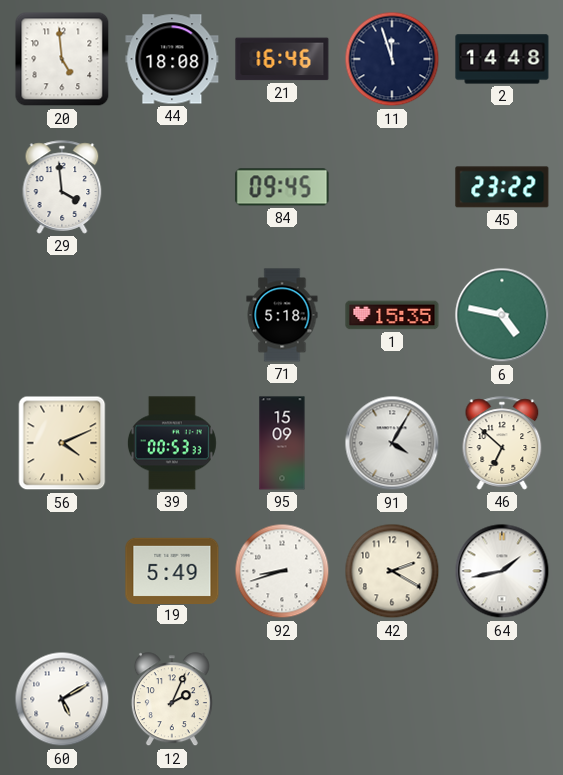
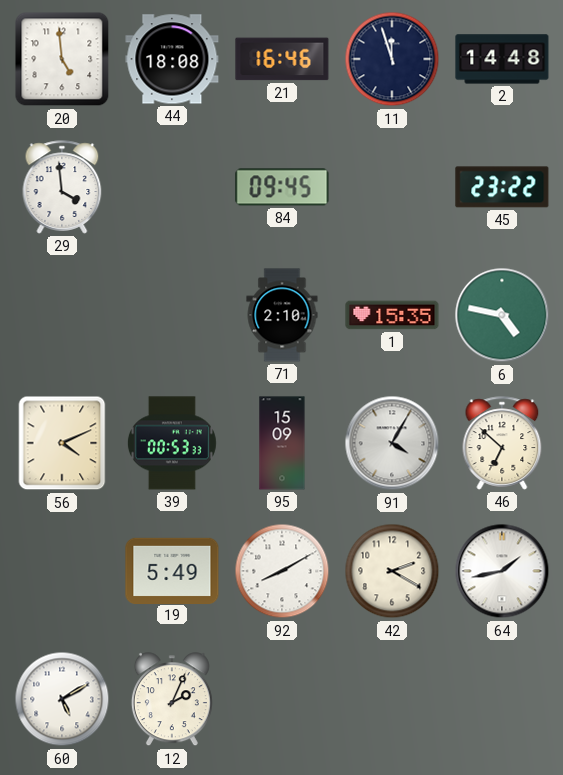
71: 5:18 -> 2:10
92: 8:42 -> 8:10
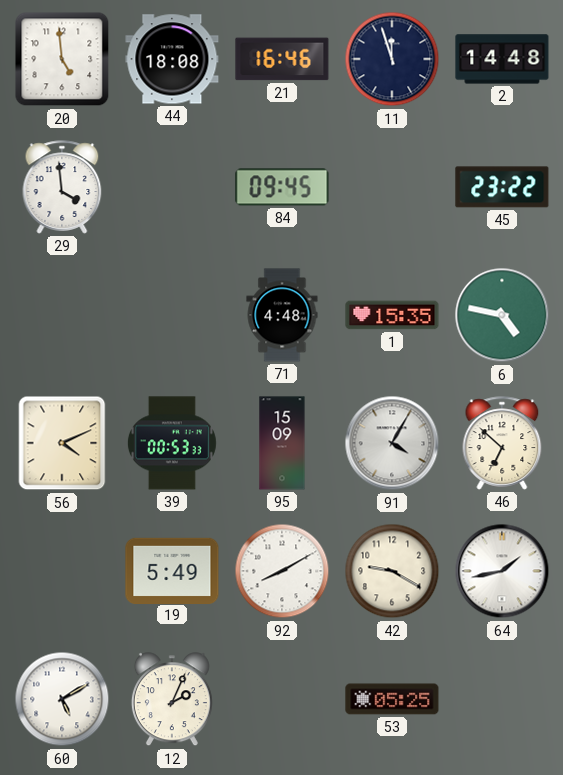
71: 2:10 -> 4:48
42: 2:20 -> 9:20
53: none -> 05:25
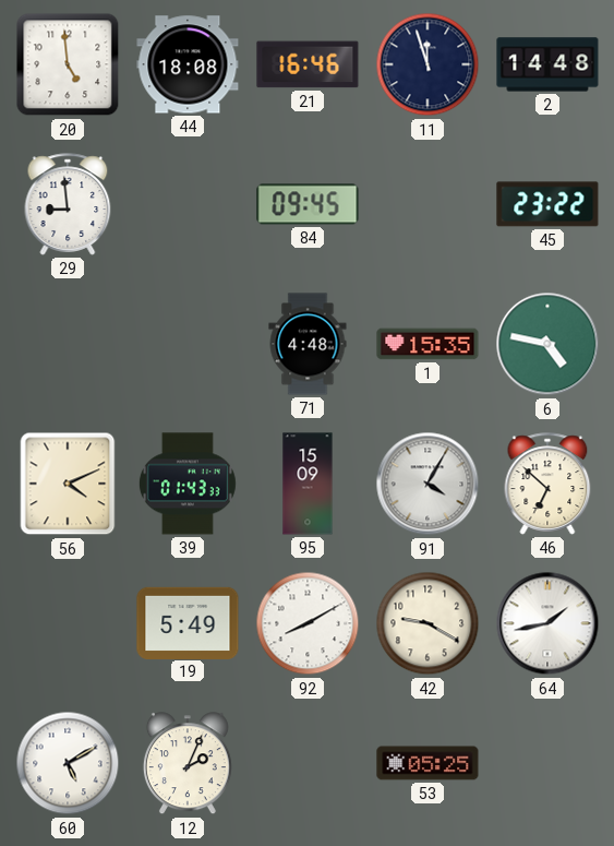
29: 3:59 -> 8:59
39: 00:53 -> 01:43
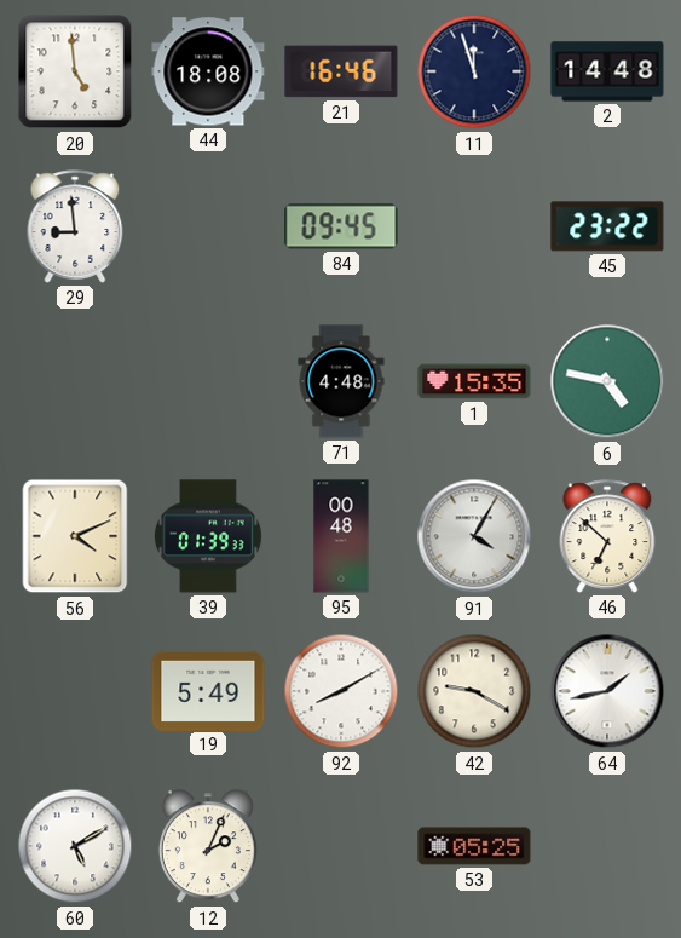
39: 01:43 -> 01:39
95: 15:09 -> 00:48
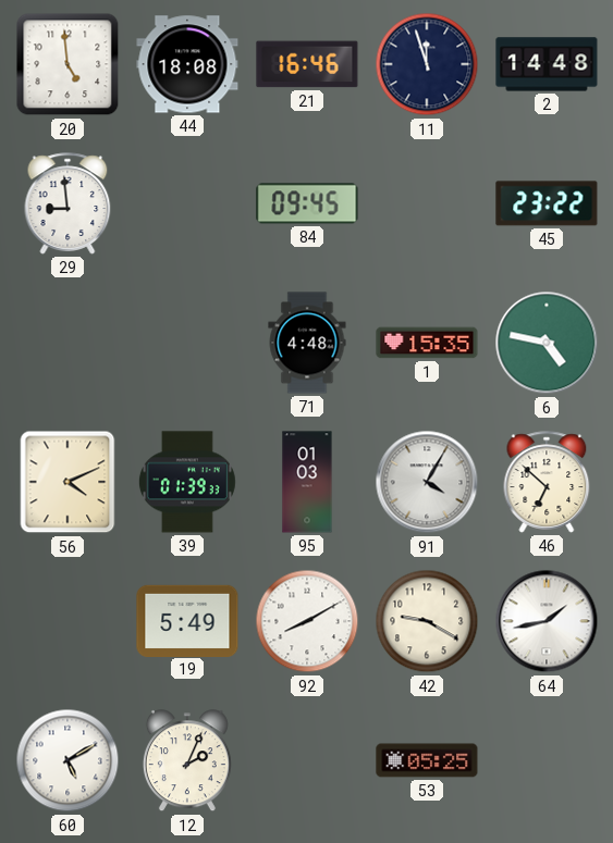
95: 00:48 -> 01:03
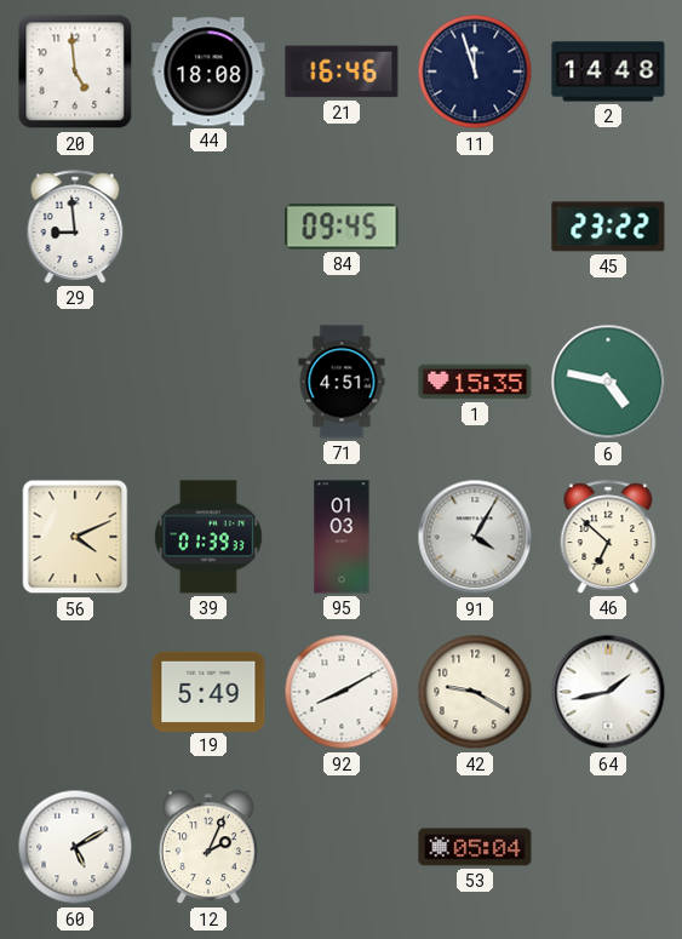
71: 4:48 -> 4:51
53: 05:25 -> 05:04
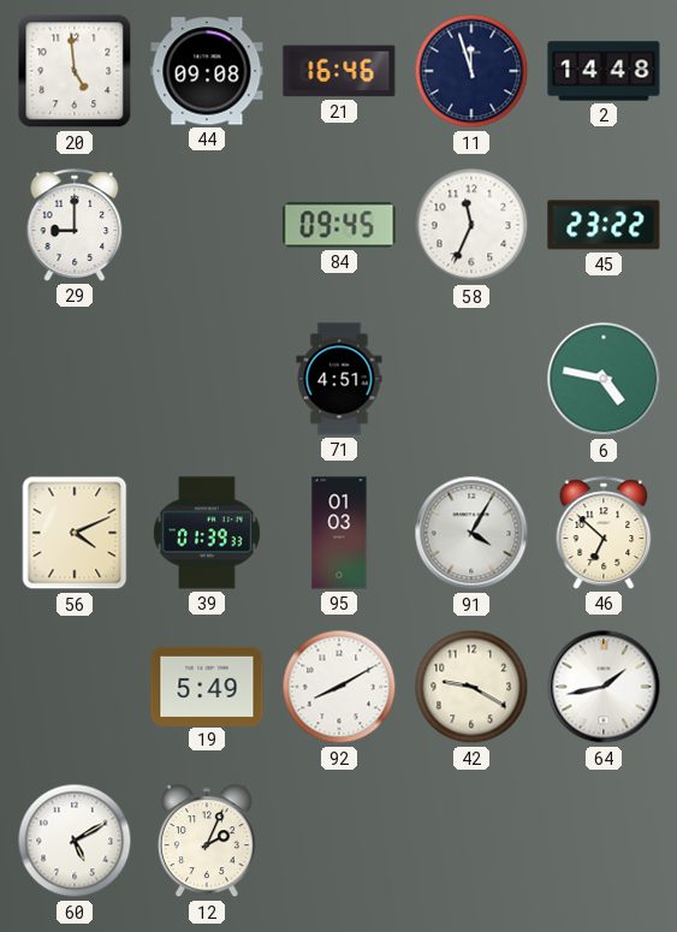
44: 18:08 -> 09:08
29: 8:59 -> 9:00
58: none -> 11:34
1: 15:35 -> none
53: 05:04 -> none
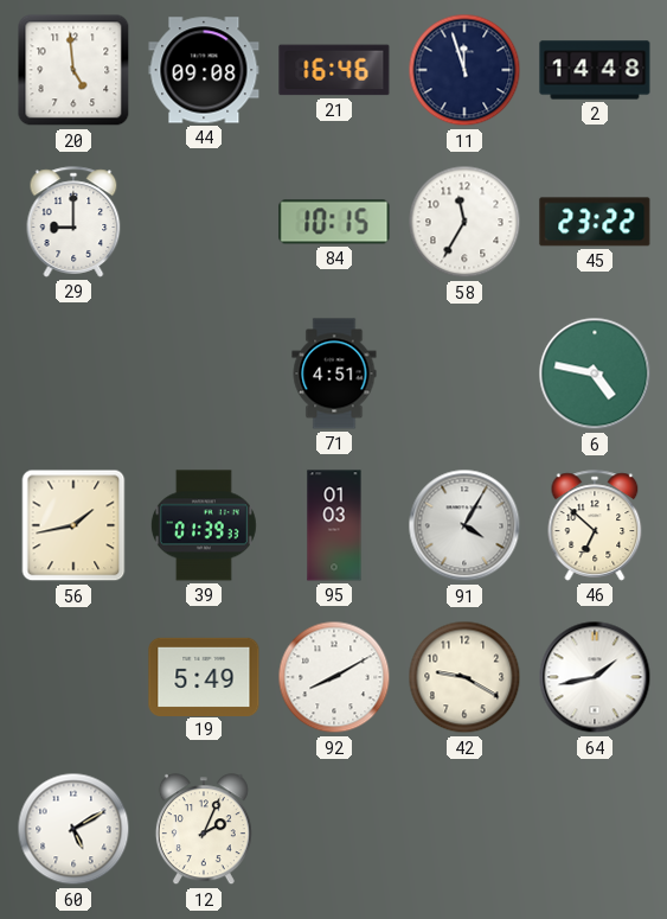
84: 09:45 -> 10:15
58: 11:34 -> 11:35
56: 4:11 -> 1:43
